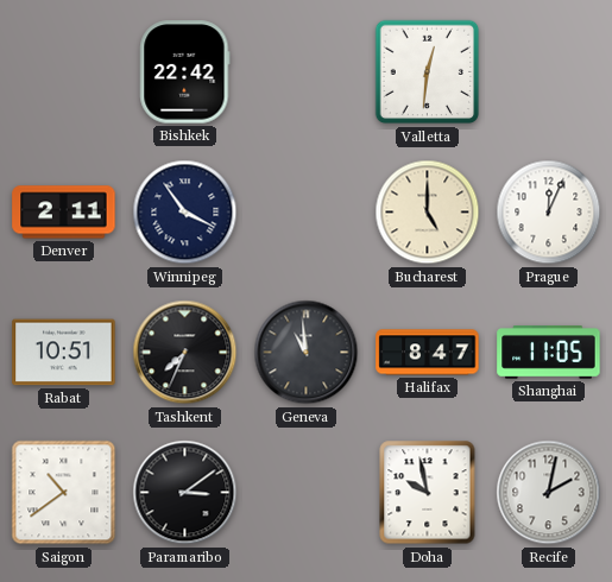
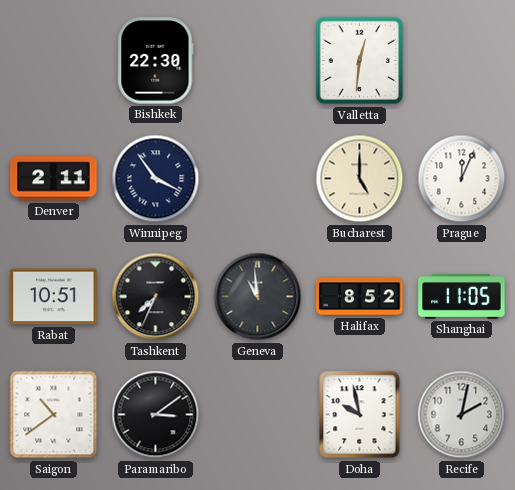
Bishkek: 22:42 -> 22:30
Halifax: 8:47 -> 8:52
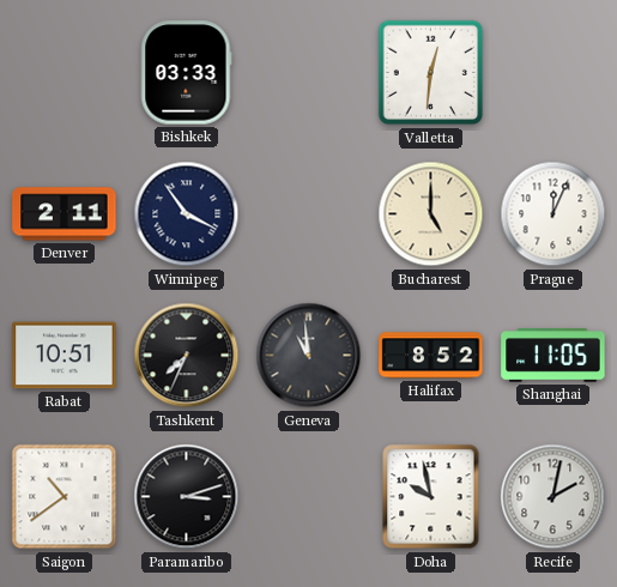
Bishkek: 22:30 -> 03:33
Paramaribo: 3:09 -> 3:12
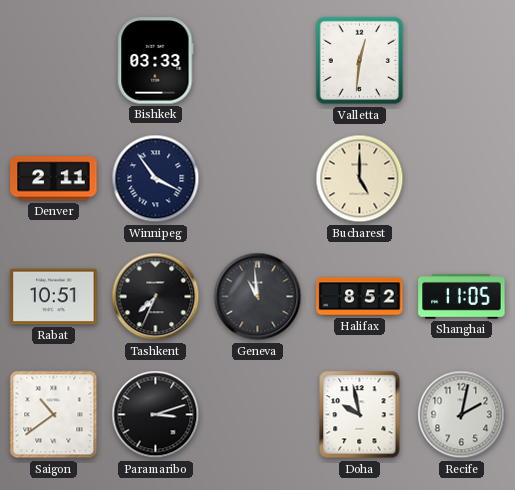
Prague: 12:04 -> none
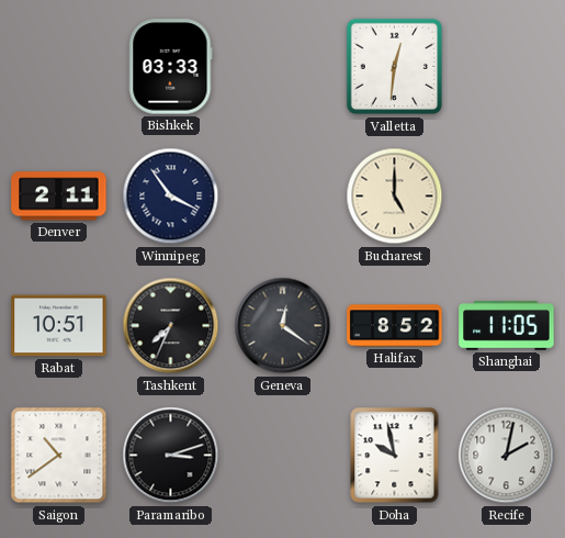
Geneva: 10:59 -> 12:21
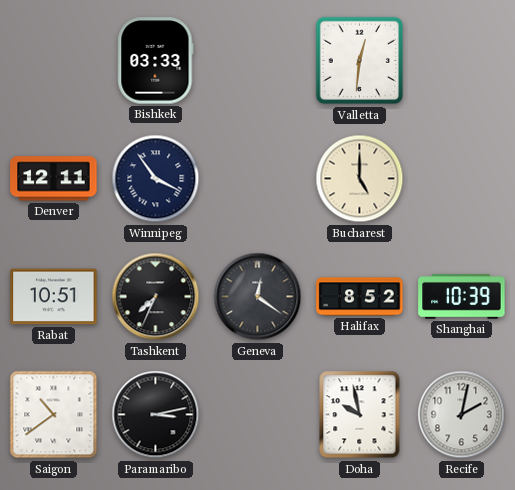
Denver: 2:11 -> 12:11
Shanghai: 11:05 -> 10:39
Paramaribo: 3:12 -> 3:13
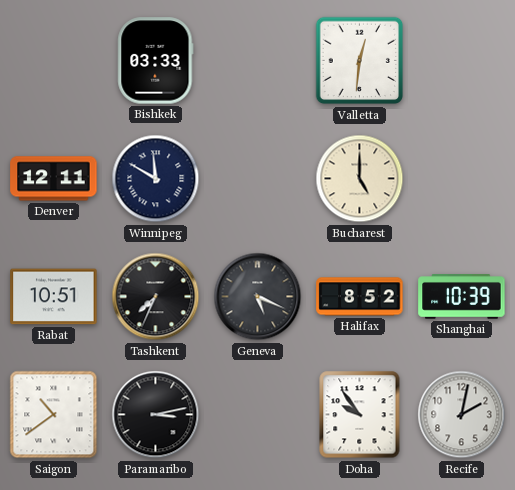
Winnipeg: 3:54 -> 11:50
Geneva: 12:21 -> 5:19
Doha: 9:58 -> 9:54
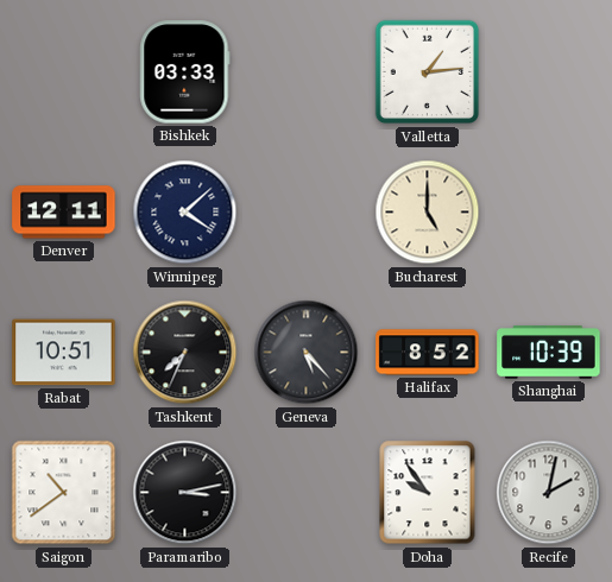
Valletta: 12:31 -> 1:14
Winnipeg: 11:50 -> 4:08
Geneva: 5:19 -> 5:23
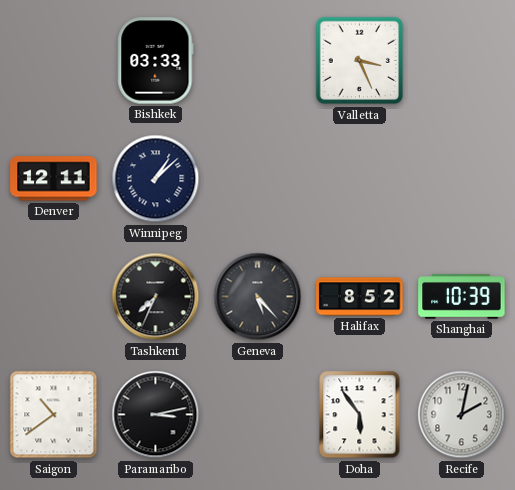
Valletta: 1:14 -> 3:26
Winnipeg: 4:08 -> 1:08
Bucharest: 5:00 -> none
Rabat: 10:51 -> none
Doha: 9:54 -> 5:54
